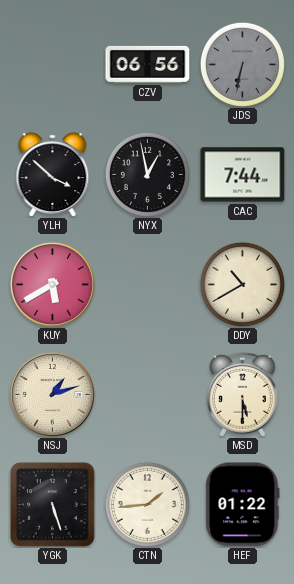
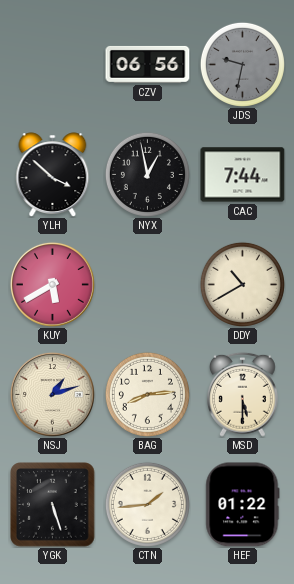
JDS: 6:32 -> 9:32
BAG: none -> 8:14
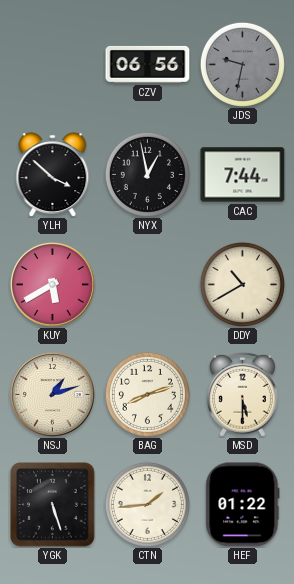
BAG: 8:14 -> 8:12
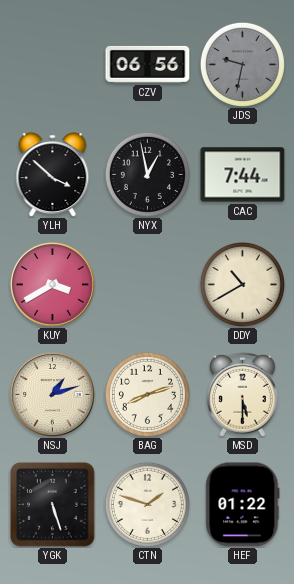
KUY: 5:40 -> 3:40
CTN: 1:44 -> 1:48
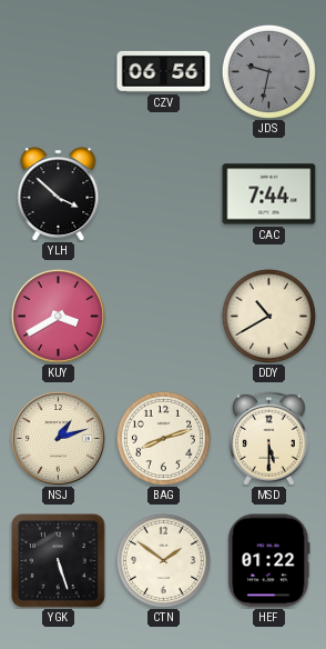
NYX: 12:58 -> none
CTN: 1:48 -> 1:51
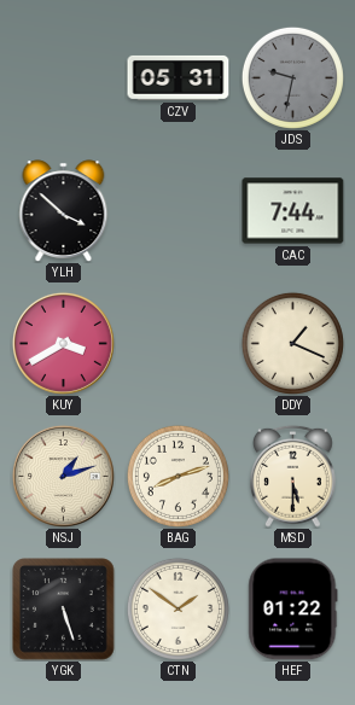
CZV: 06:56 -> 05:31
DDY: 10:40 -> 1:19
